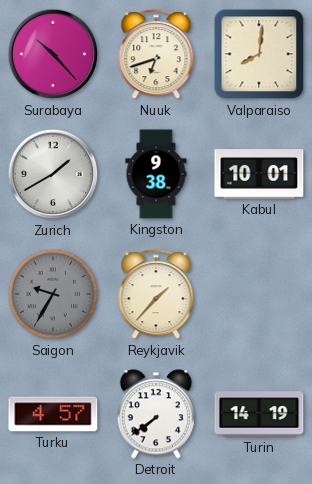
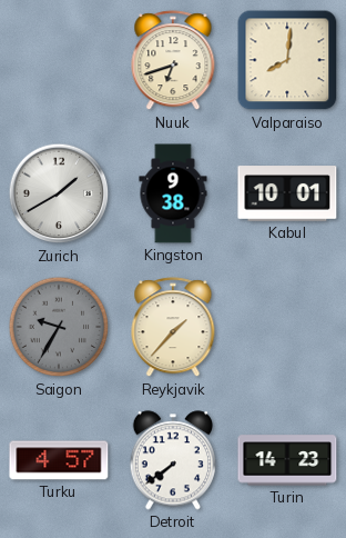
Surabaya: 10:23 -> none
Turin: 14:19 -> 14:23
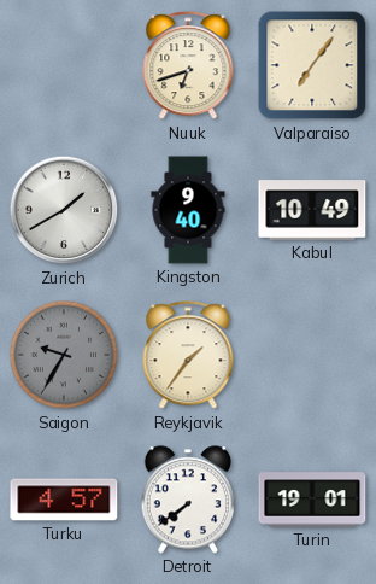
Valparaiso: 8:01 -> 7:06
Kingston: 9:38 -> 9:40
Kabul: 10:01 -> 10:49
Reykjavik: 1:37 -> 1:36
Turin: 14:23 -> 19:01
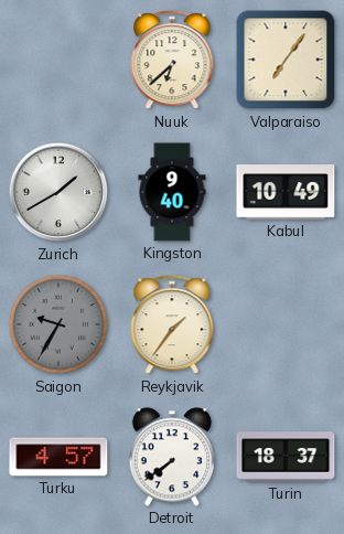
Nuuk: 6:42 -> 6:38
Turin: 19:01 -> 18:37
